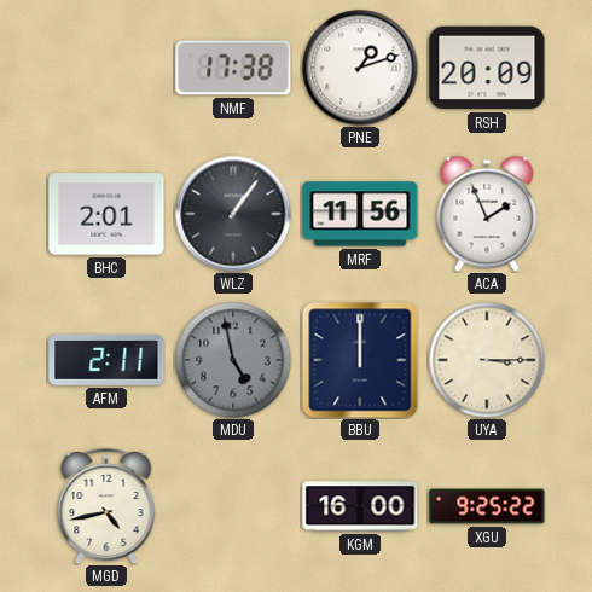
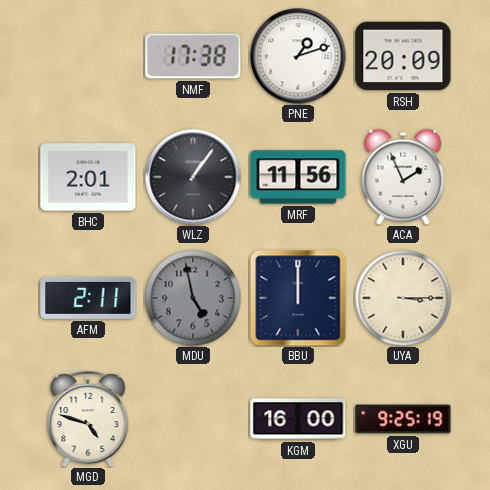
MGD: 4:43 -> 4:48
XGU: 9:25:22 -> 9:25:19
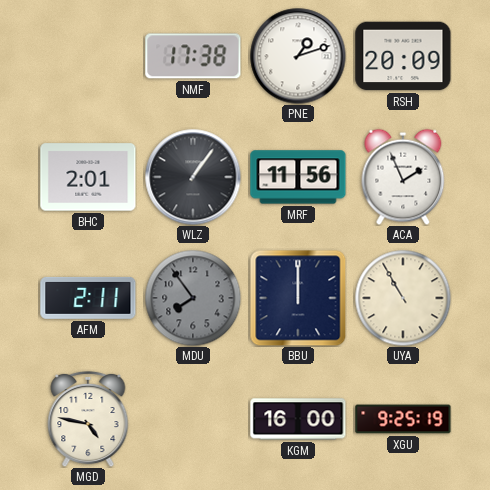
MDU: 4:58 -> 7:54
UYA: 3:15 -> 10:55
MGD: 4:48 -> 4:47
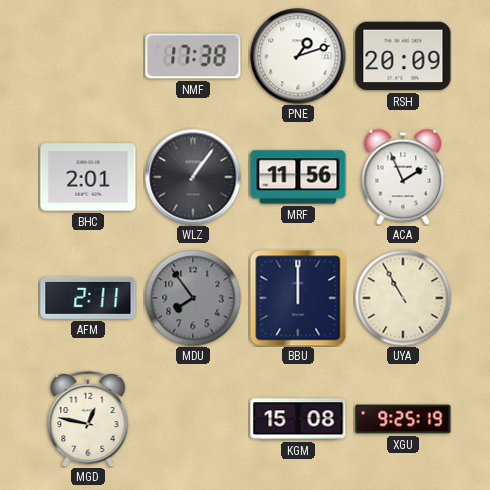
MGD: 4:47 -> 12:47
KGM: 16:00 -> 15:08
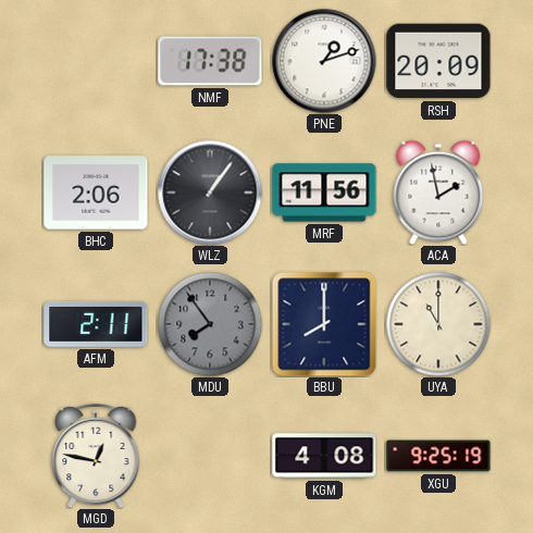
BHC: 2:01 -> 2:06
ACA: 1:56 -> 1:58
BBU: 12:00 -> 8:00
UYA: 10:55 -> 11:00
KGM: 15:08 -> 4:08
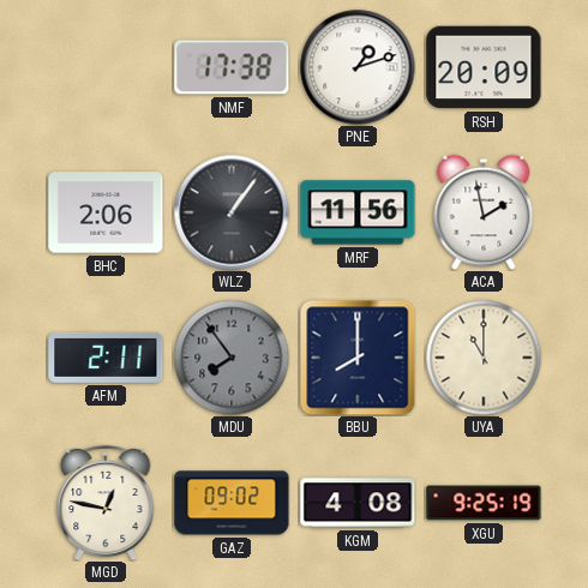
GAZ: none -> 09:02
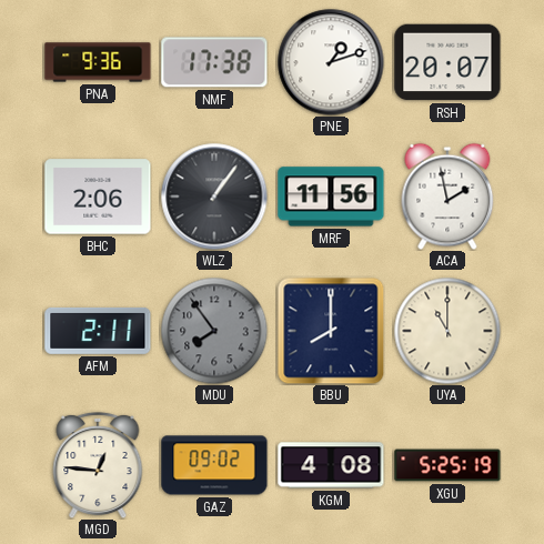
PNA: none -> 9:36
RSH: 20:09 -> 20:07
MGD: 12:47 -> 12:46
XGU: 9:25 -> 5:25
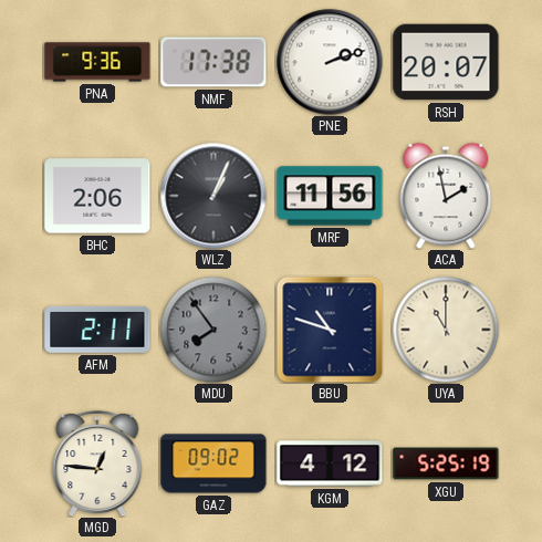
PNE: 1:12 -> 2:12
WLZ: 1:06 -> 1:04
BBU: 8:00 -> 10:48
KGM: 4:08 -> 4:12
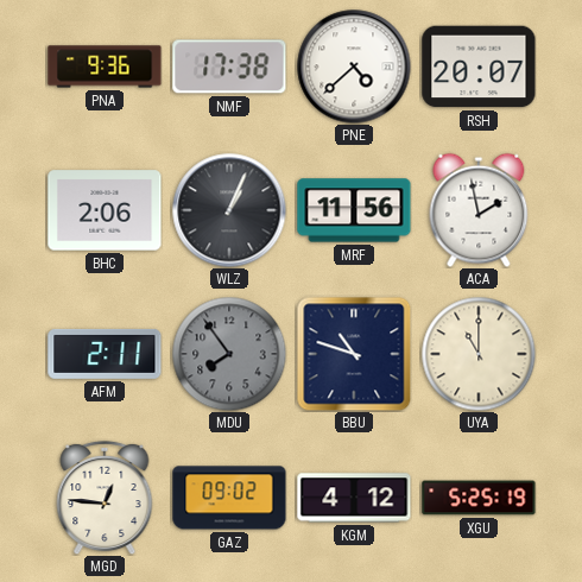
PNE: 2:12 -> 4:38
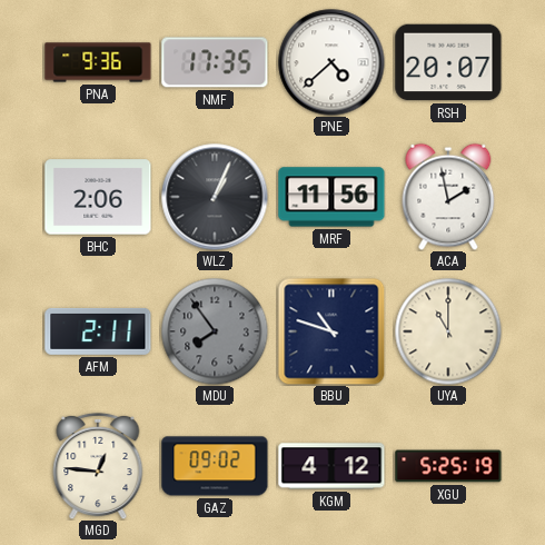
NMF: 17:38 -> 17:35
